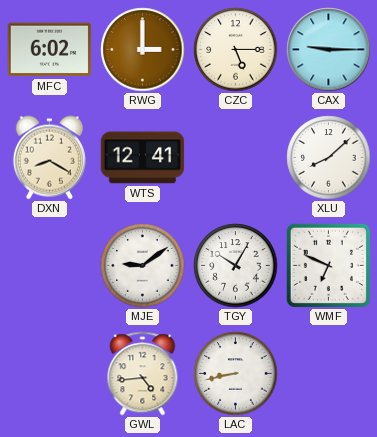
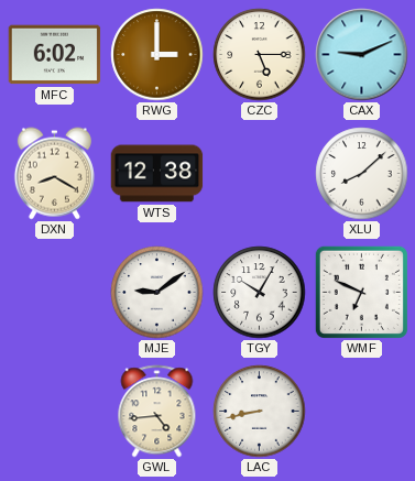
CAX: 9:15 -> 9:11
WTS: 12:41 -> 12:38
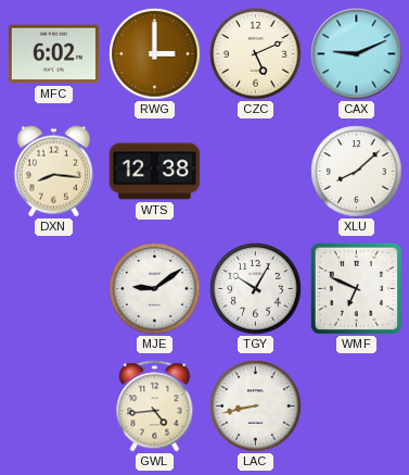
CZC: 5:15 -> 5:11
DXN: 8:20 -> 8:16
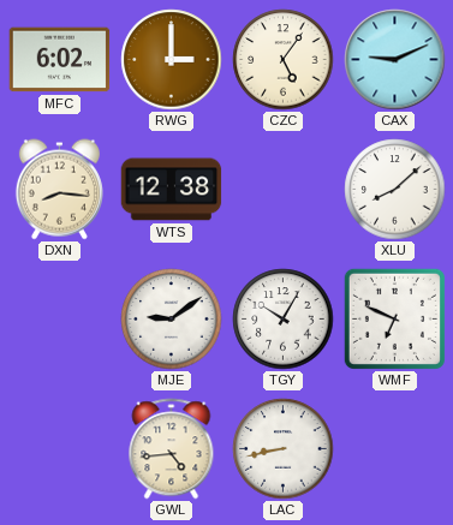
CZC: 5:11 -> 5:06
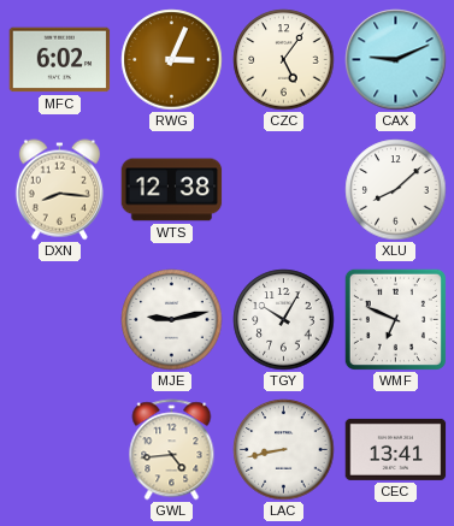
RWG: 3:00 -> 3:04
MJE: 9:09 -> 9:13
CEC: none -> 13:41
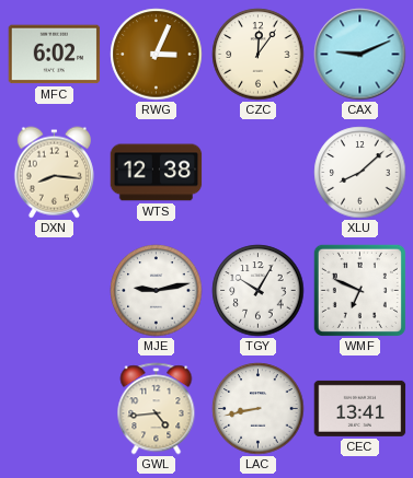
CZC: 5:06 -> 12:06
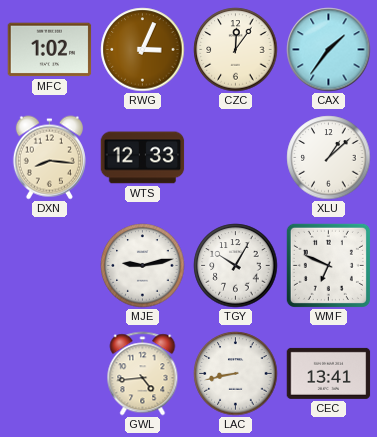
MFC: 6:02 -> 1:02
CAX: 9:11 -> 1:36
WTS: 12:38 -> 12:33
XLU: 8:08 -> 1:08
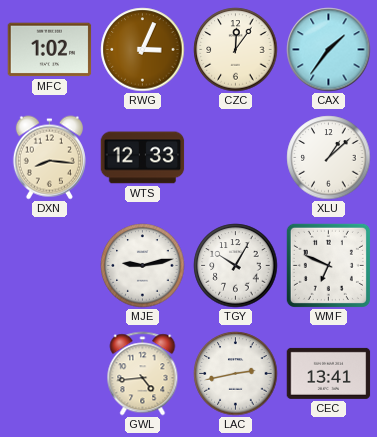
LAC: 8:43 -> 2:43
